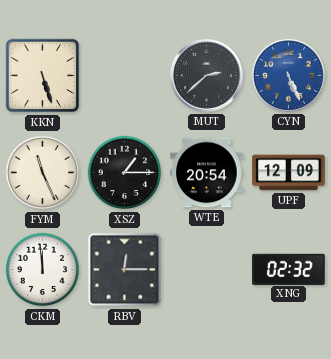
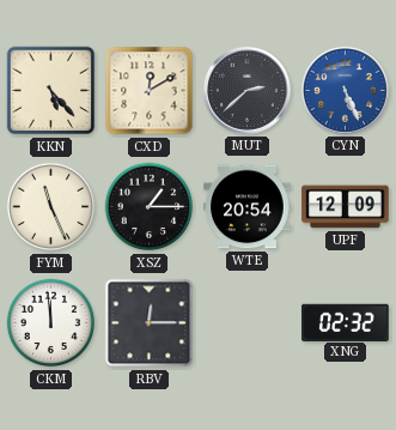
KKN: 5:27 -> 5:23
CXD: none -> 12:10
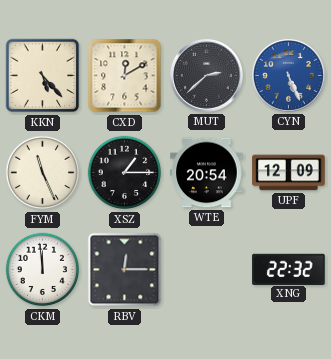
XNG: 02:32 -> 22:32
